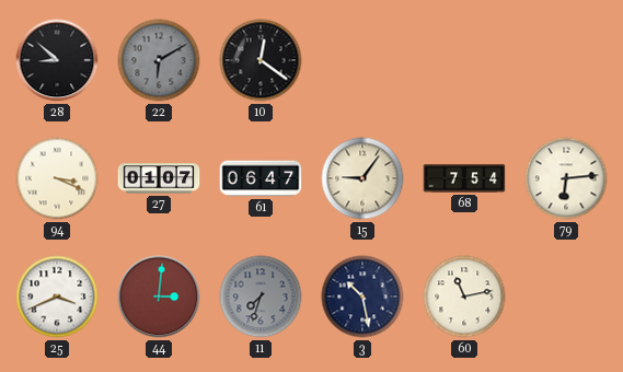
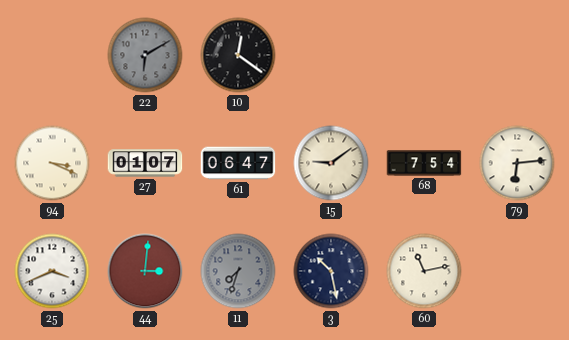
28: 8:52 -> none
15: 9:06 -> 9:09
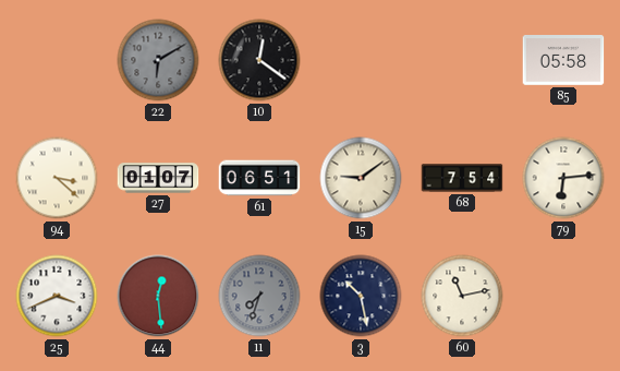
85: none -> 05:58
94: 3:19 -> 3:22
61: 06:47 -> 06:51
44: 3:01 -> 12:29
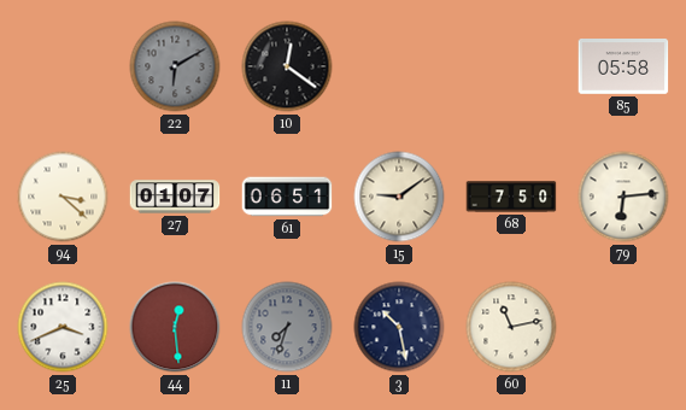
68: 7:54 -> 7:50
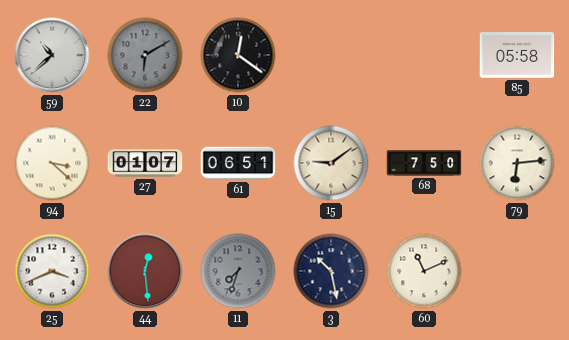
59: none -> 10:38
60: 11:13 -> 11:11
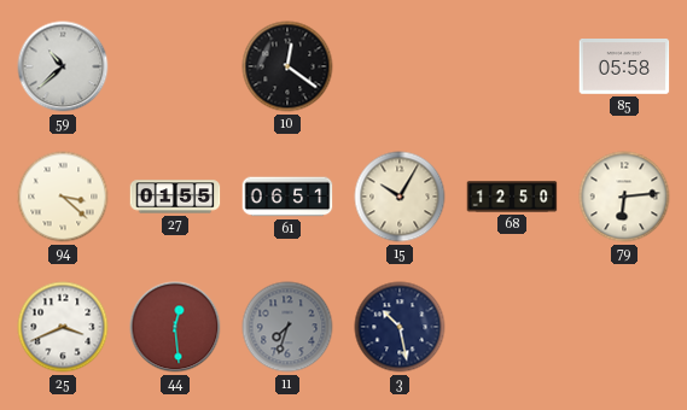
22: 6:10 -> none
27: 01:07 -> 01:55
15: 9:09 -> 10:05
68: 7:50 -> 12:50
60: 11:11 -> none
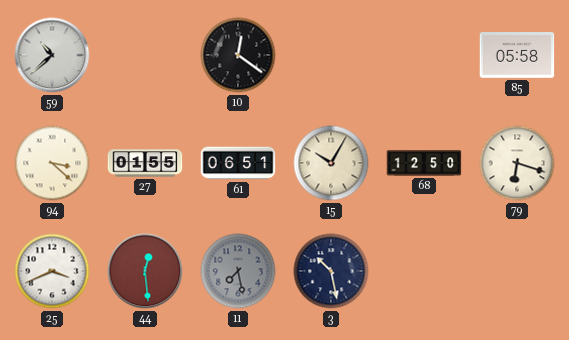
79: 6:14 -> 6:18
11: 7:33 -> 7:28
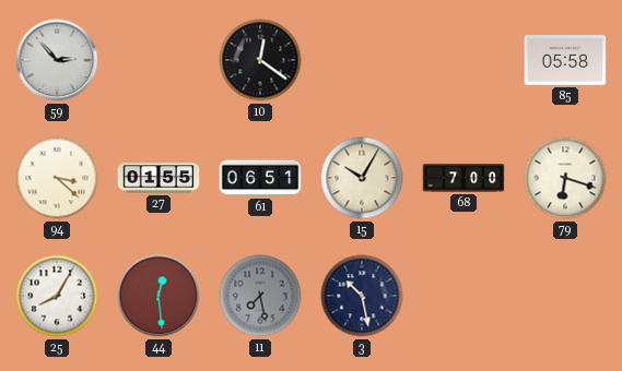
59: 10:38 -> 2:53
68: 12:50 -> 7:00
25: 3:41 -> 8:05
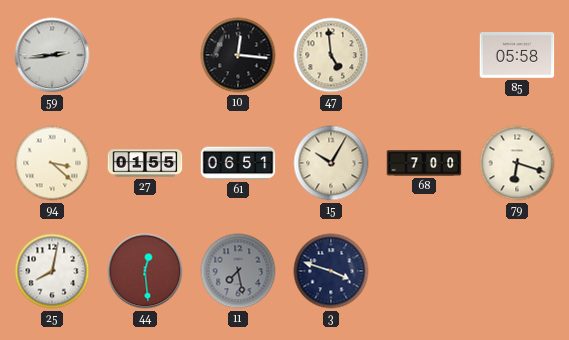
59: 2:53 -> 2:44
10: 12:21 -> 12:16
47: none -> 4:59
25: 8:05 -> 8:02
3: 10:28 -> 3:48
